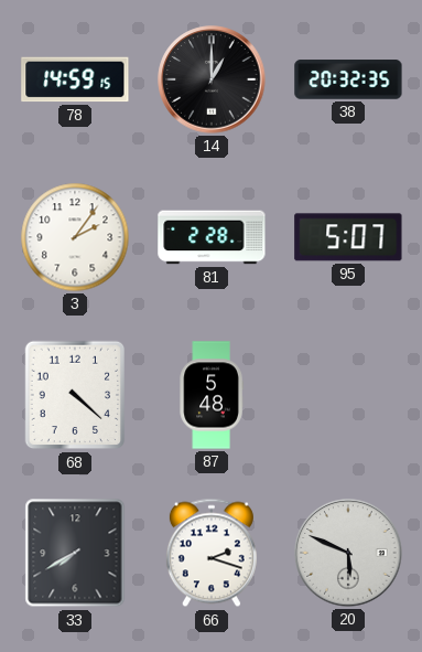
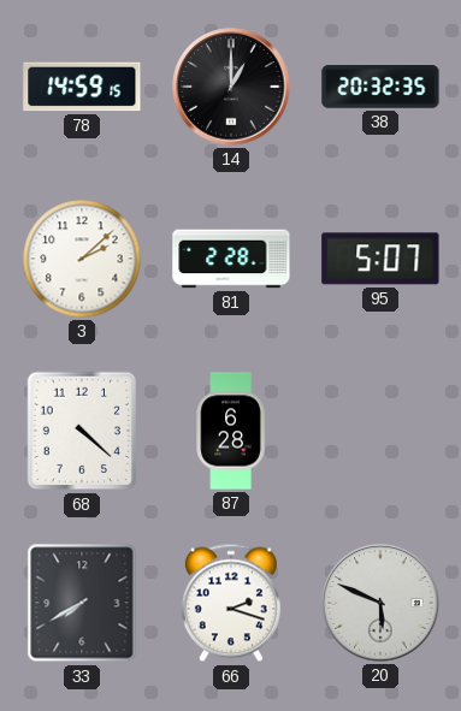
3: 2:06 -> 2:08
87: 5:48 -> 6:28
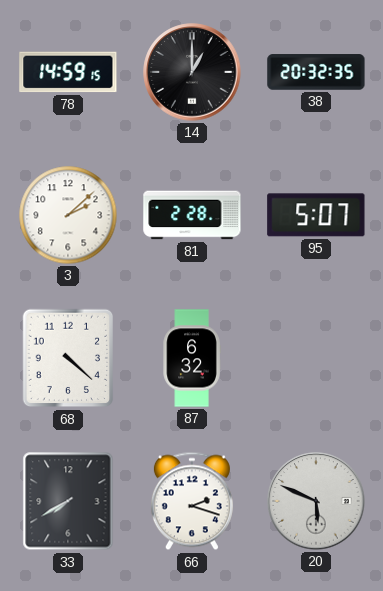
87: 6:28 -> 6:32
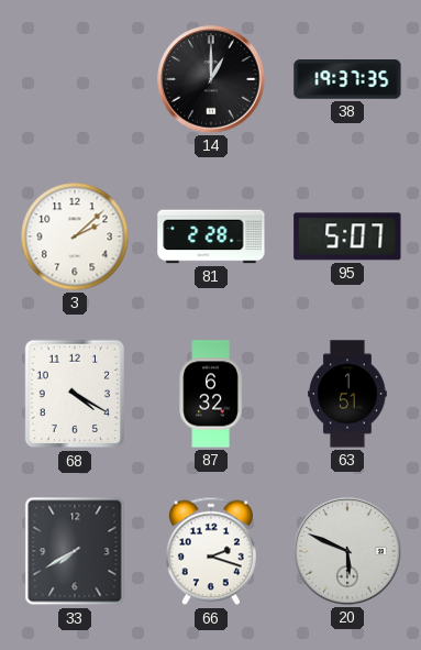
78: 14:59 -> none
38: 20:32 -> 19:37
68: 4:22 -> 4:20
63: none -> 1:51
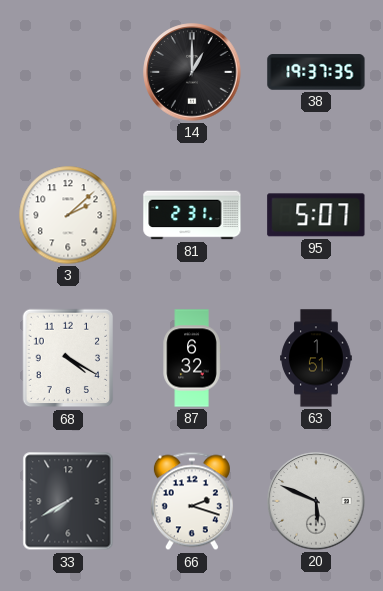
81: 2:28 -> 2:31
